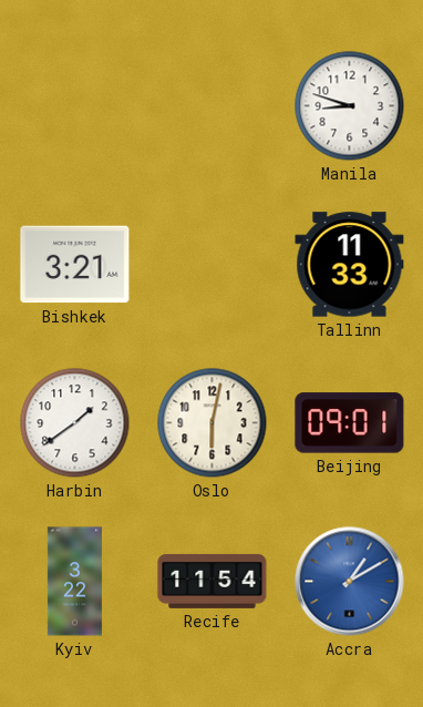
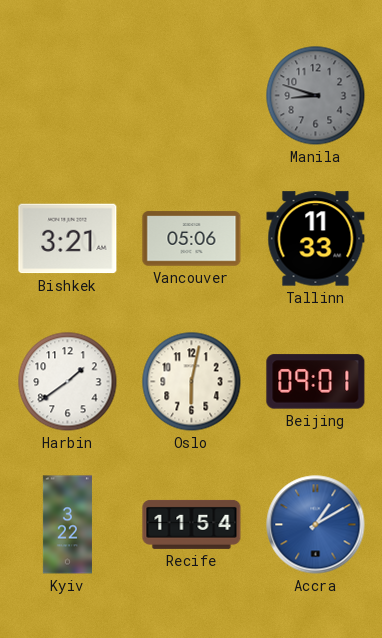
Manila dial: white -> grey
Vancouver: none -> 05:06
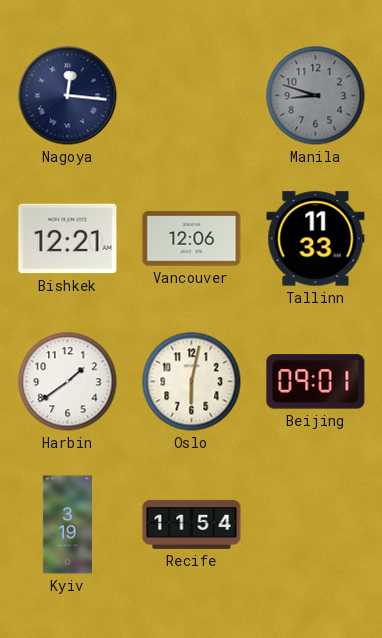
Nagoya: none -> 12:16
Bishkek: 3:21 -> 12:21
Vancouver: 05:06 -> 12:06
Kyiv: 3:22 -> 3:19
Accra: 1:10 -> none
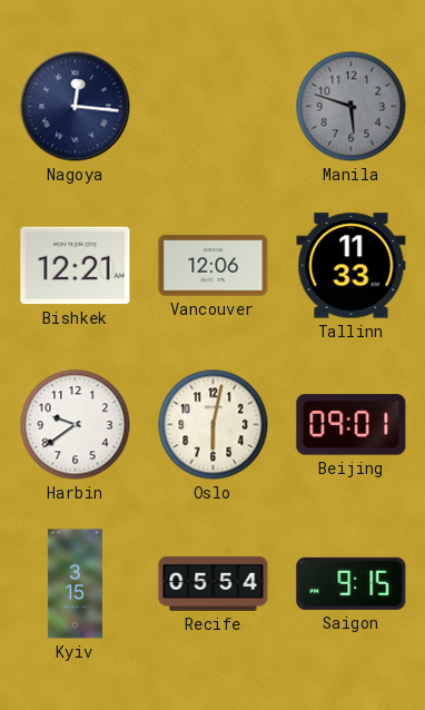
Manila: 8:48 -> 5:48
Harbin: 1:39 -> 9:39
Kyiv: 3:19 -> 3:15
Recife: 11:54 -> 05:54
Saigon: none -> 9:15
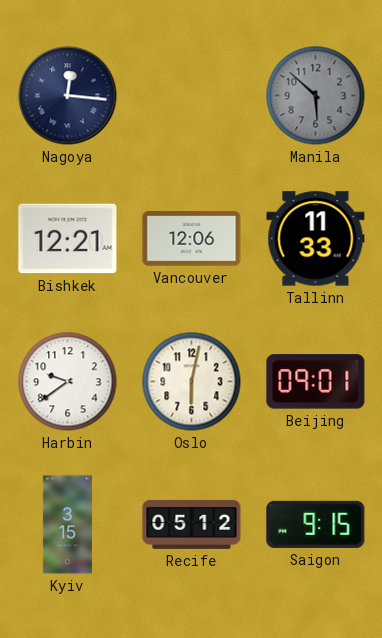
Manila: 5:48 -> 5:52
Recife: 05:54 -> 05:12
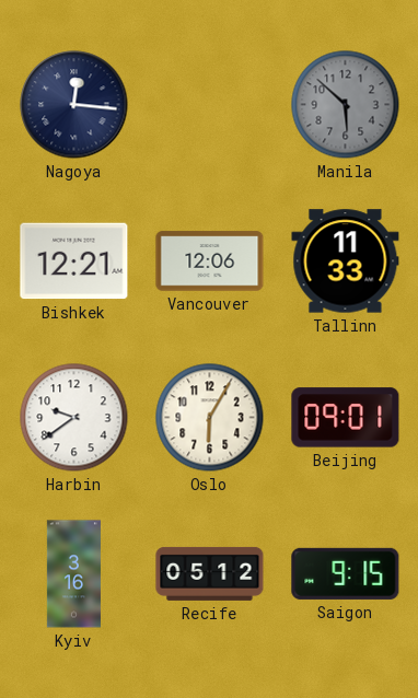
Oslo: 6:02 -> 6:05
Kyiv: 3:15 -> 3:16
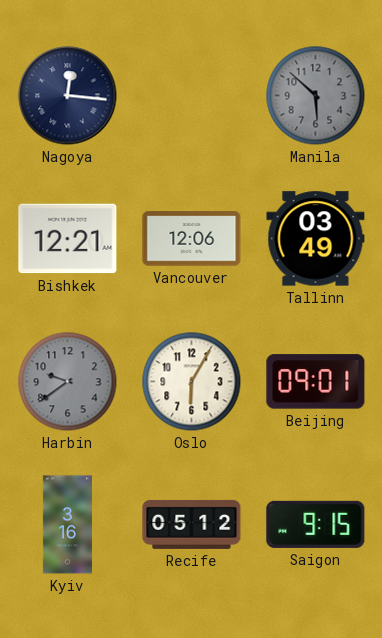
Tallinn: 11:33 -> 03:49
Harbin dial: white -> grey
